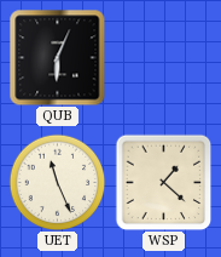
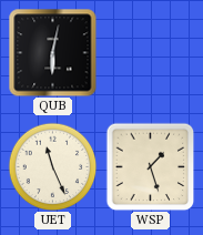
QUB: 6:04 -> 6:02
WSP: 1:22 -> 1:27
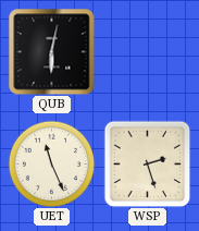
WSP: 1:27 -> 2:27
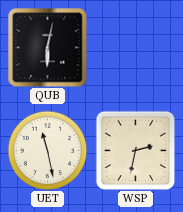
UET: 11:26 -> 11:28
WSP: 2:27 -> 2:32
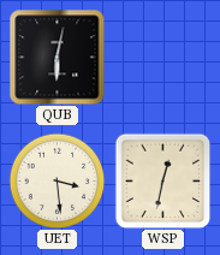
UET: 11:28 -> 3:29
WSP: 2:32 -> 12:32
